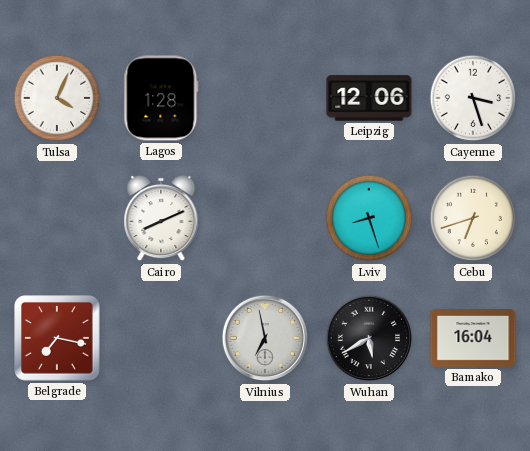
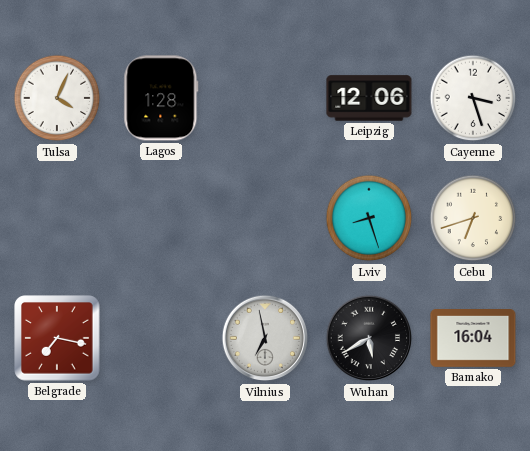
Cairo: 8:11 -> none
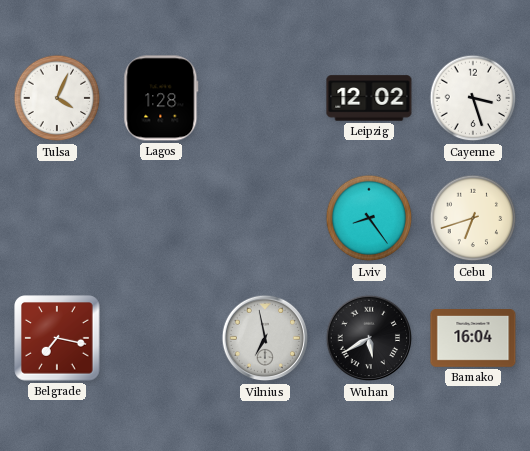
Leipzig: 12:06 -> 12:02
Lviv: 8:27 -> 8:24
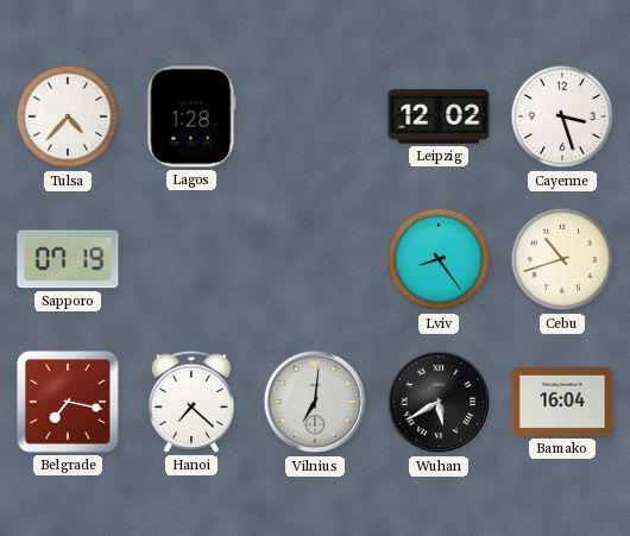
Tulsa: 4:04 -> 4:37
Sapporo: none -> 07:19
Cebu: 6:42 -> 10:42
Hanoi: none -> 7:22
Vilnius: 6:58 -> 7:01
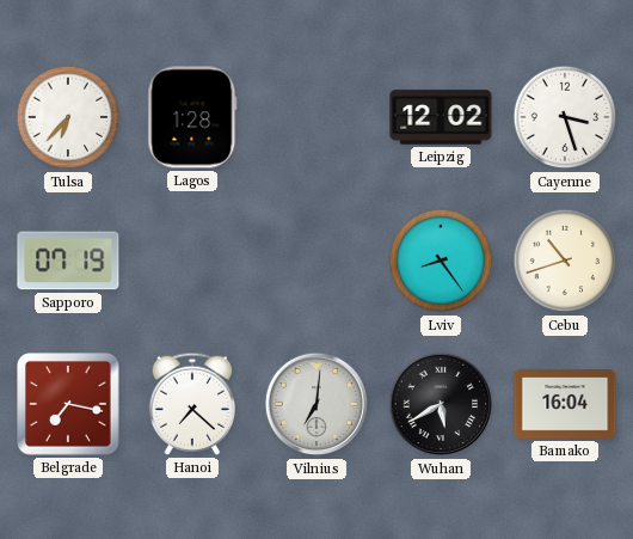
Tulsa: 4:37 -> 6:37
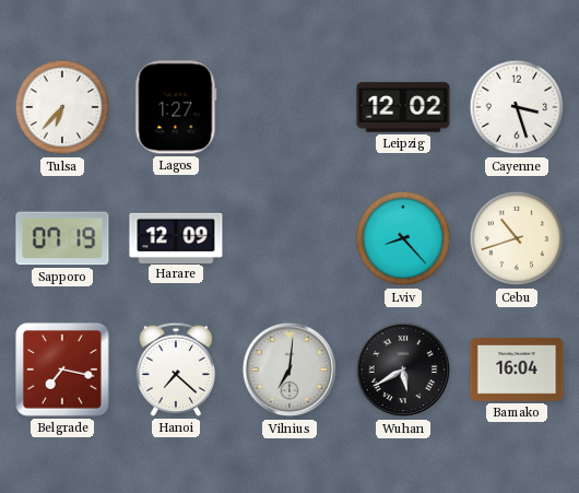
Lagos: 1:28 -> 1:27
Harare: none -> 12:09
Lviv: 8:24 -> 8:23
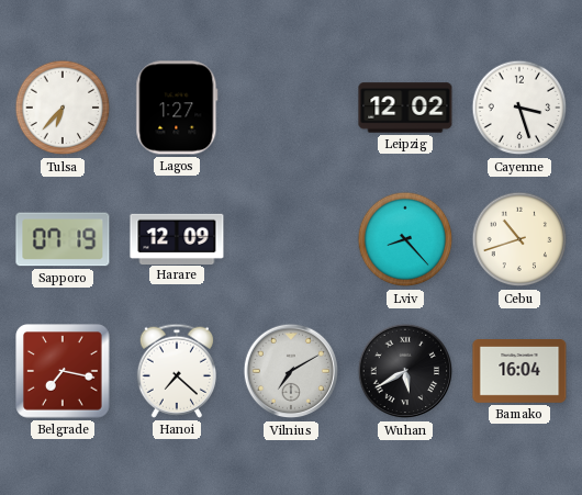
Vilnius: 7:01 -> 7:10
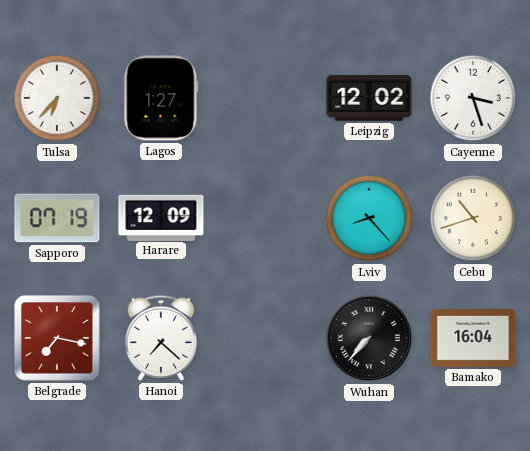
Vilnius: 7:10 -> none
Wuhan: 5:40 -> 7:37
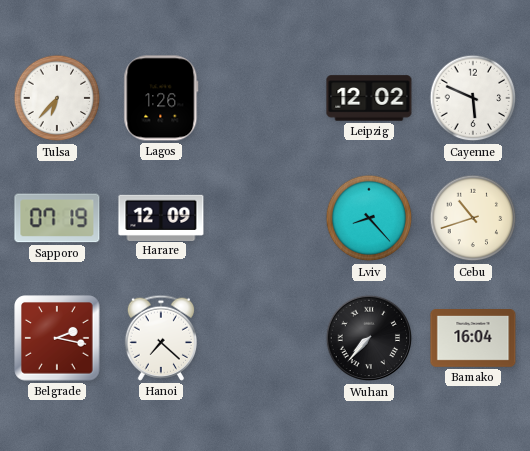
Lagos: 1:27 -> 1:26
Cayenne: 3:27 -> 5:49
Belgrade: 7:17 -> 2:17
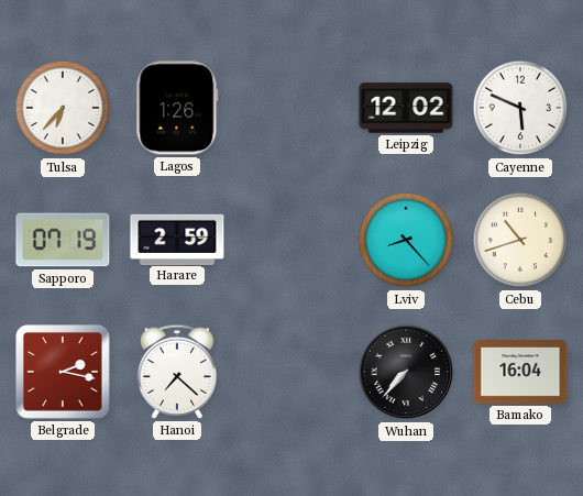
Harare: 12:09 -> 2:59
